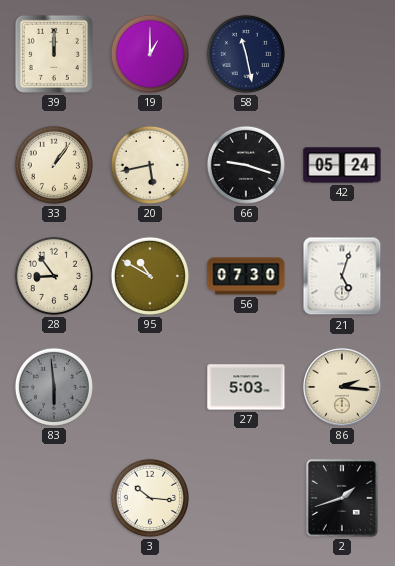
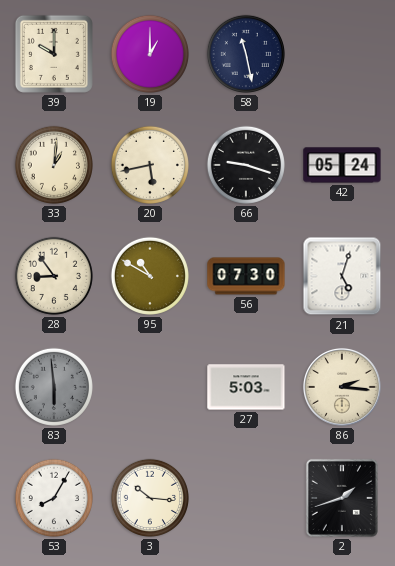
39: 12:00 -> 10:00
33: 1:06 -> 1:01
53: none -> 8:05
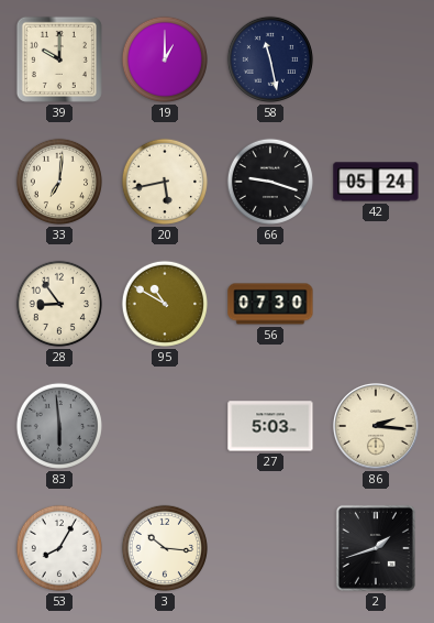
33: 1:01 -> 7:01
21: 5:03 -> none
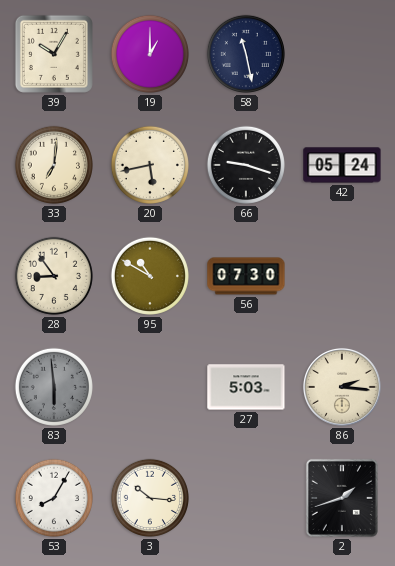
39: 10:00 -> 10:05
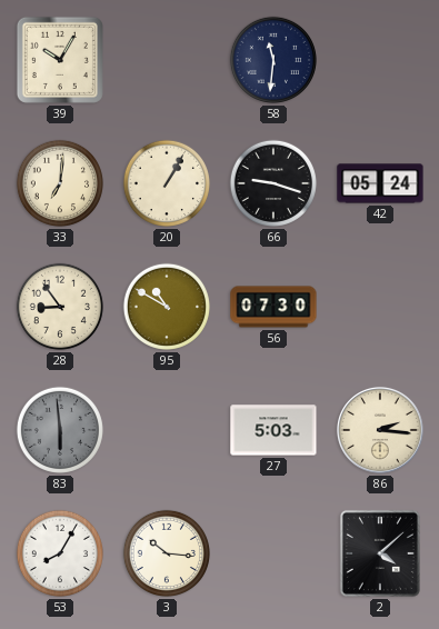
19: 1:00 -> none
58: 11:28 -> 11:31
20: 5:43 -> 1:05
2: 1:42 -> 4:08
